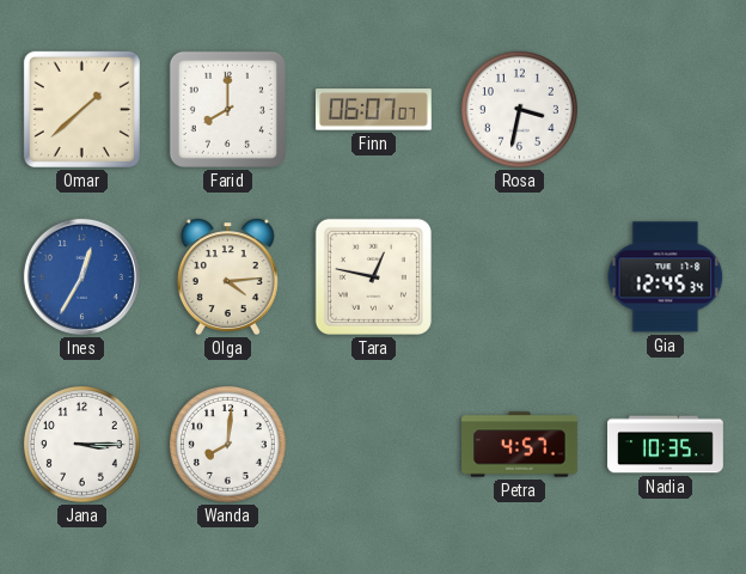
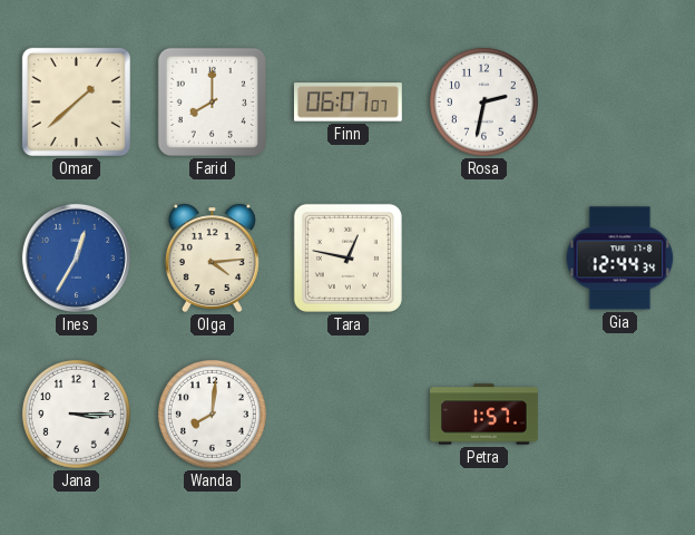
Rosa: 3:32 -> 2:32
Gia: 12:45 -> 12:44
Petra: 4:57 -> 1:57
Nadia: 10:35 -> none
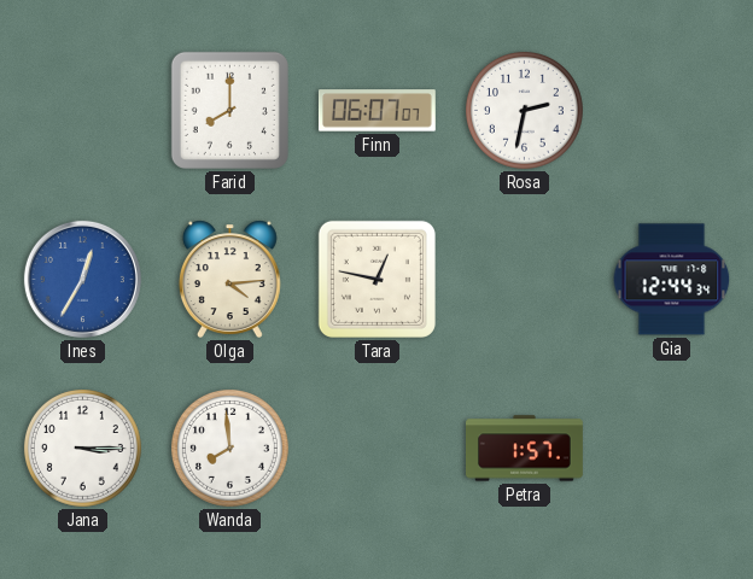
Omar: 1:38 -> none
Wanda: 8:01 -> 7:59
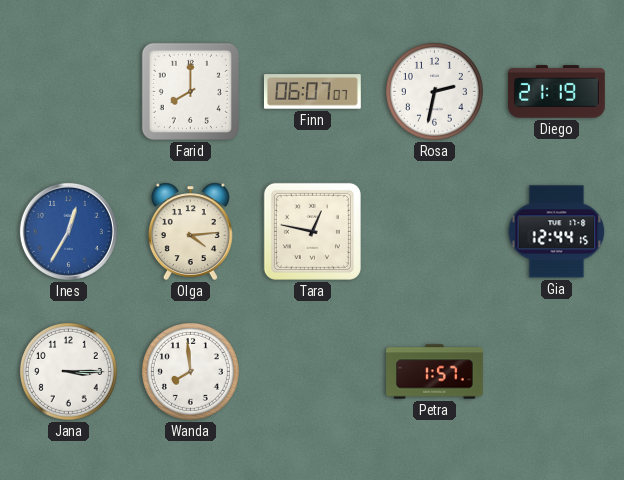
Diego: none -> 21:19
Gia: 12:44:34 -> 12:44:15
